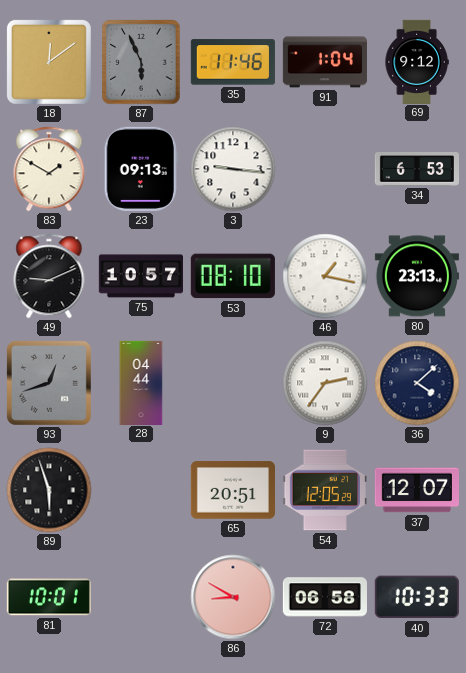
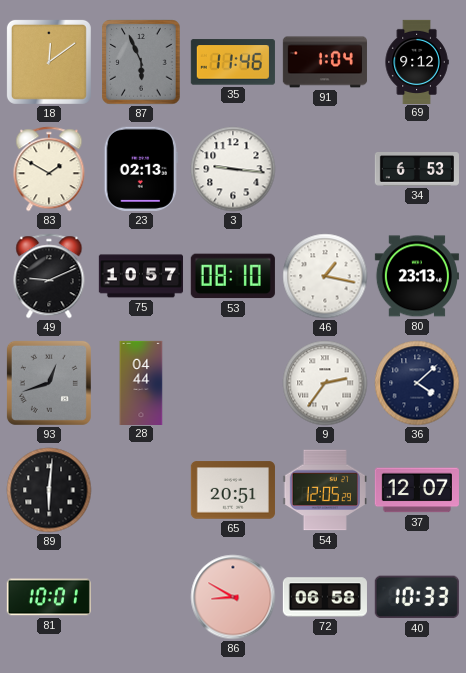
23: 09:13 -> 02:13
89: 5:57 -> 6:01
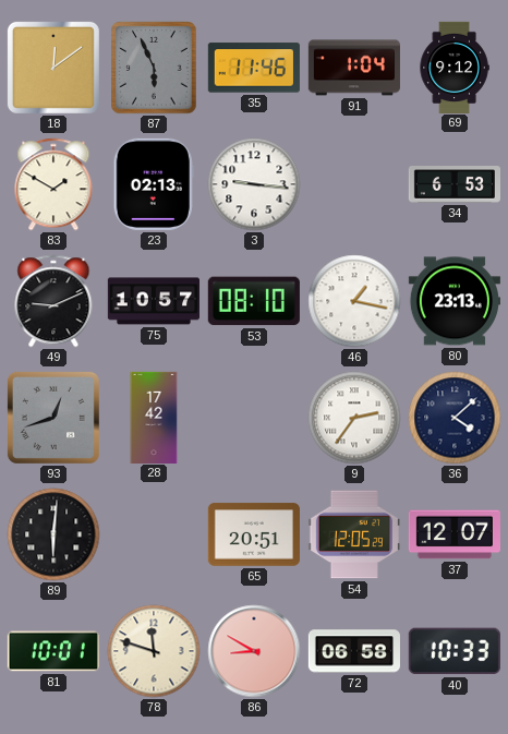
28: 04:44 -> 17:42
78: none -> 11:48
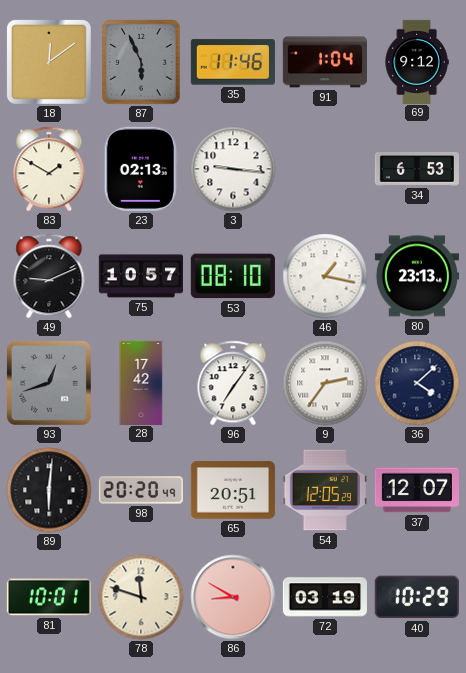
96: none -> 7:06
98: none -> 20:20
72: 06:58 -> 03:19
40: 10:33 -> 10:29
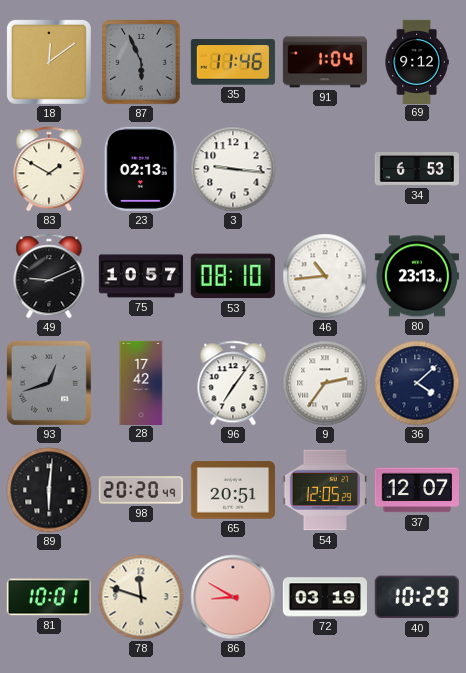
46: 1:17 -> 10:44
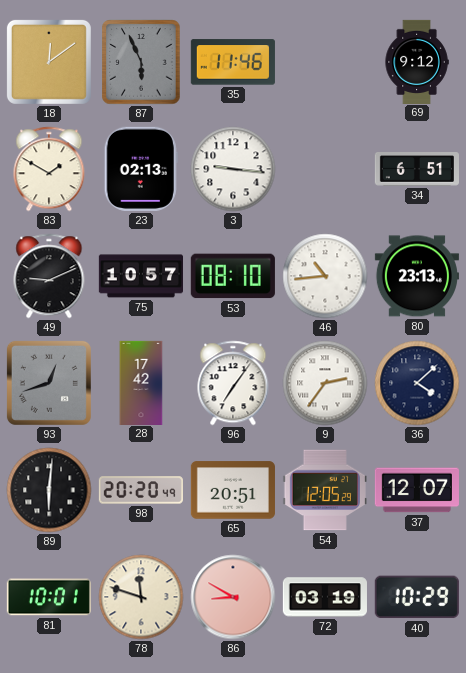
91: 1:04 -> none
34: 6:53 -> 6:51
